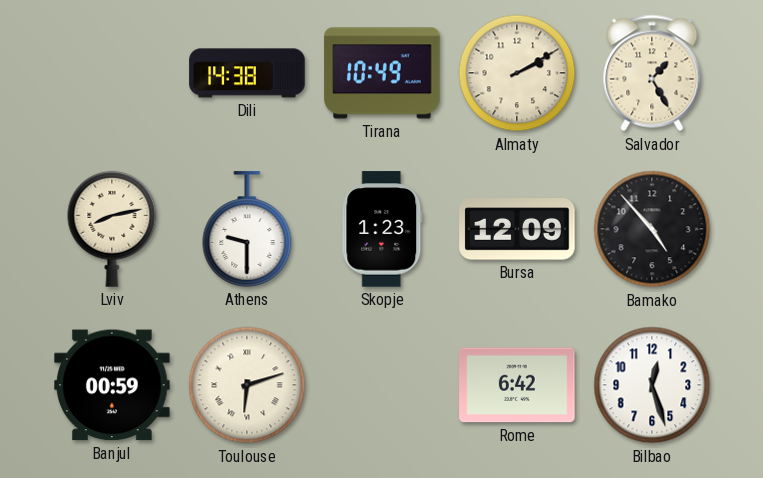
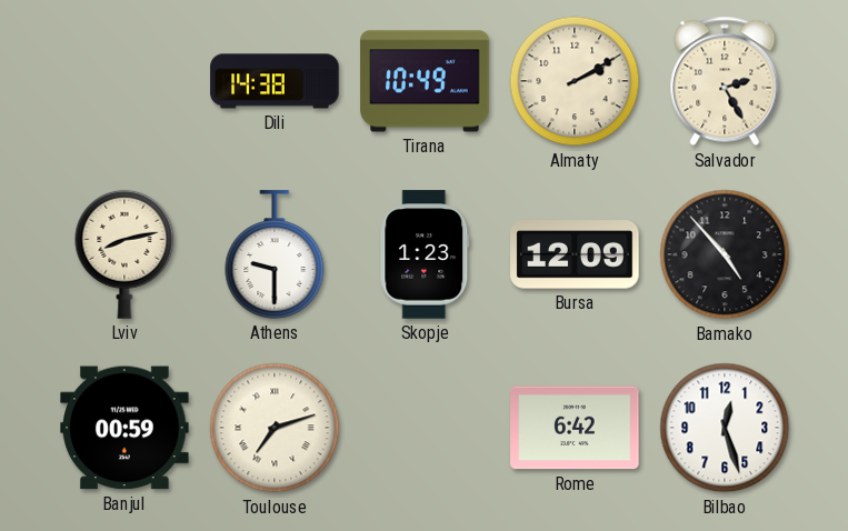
Salvador: 1:25 -> 2:25
Toulouse: 6:12 -> 7:12
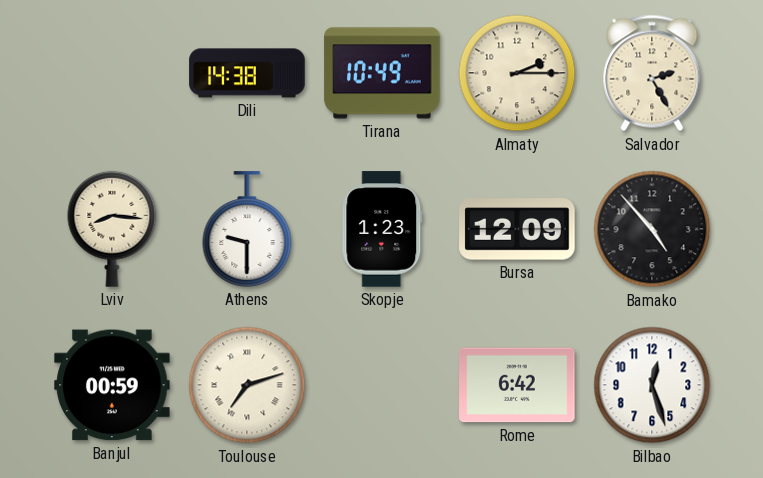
Almaty: 2:10 -> 2:15
Lviv: 8:13 -> 8:16
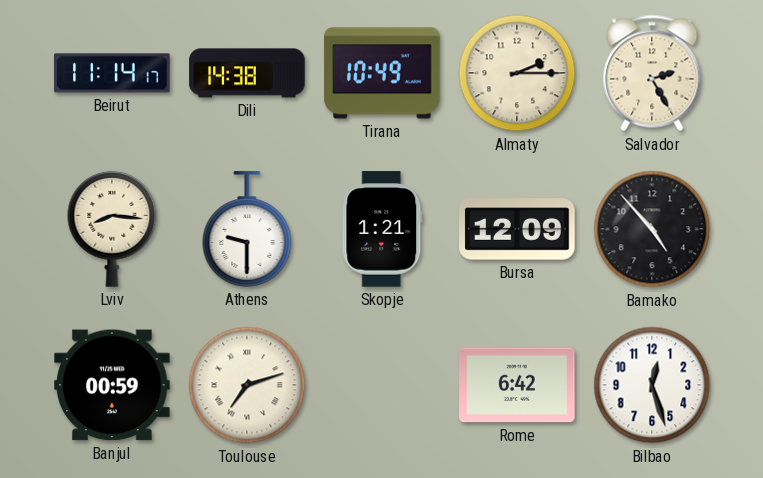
Beirut: none -> 11:14
Skopje: 1:23 -> 1:21
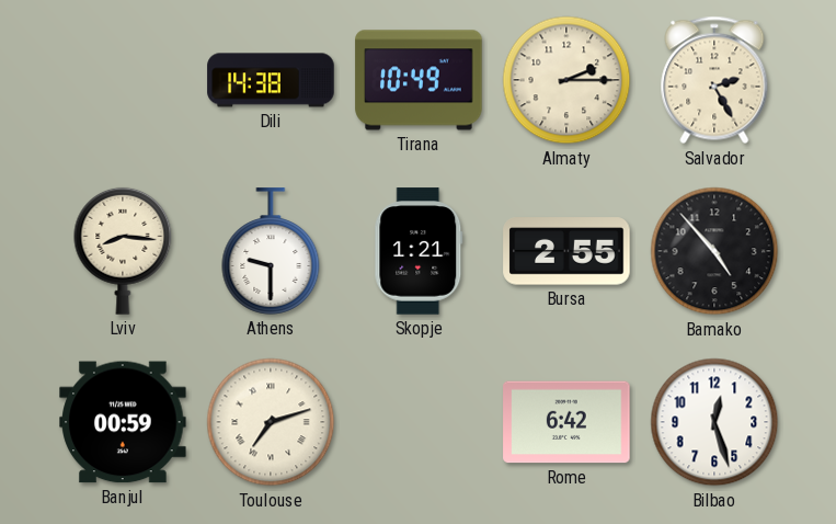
Beirut: 11:14 -> none
Bursa: 12:09 -> 2:55
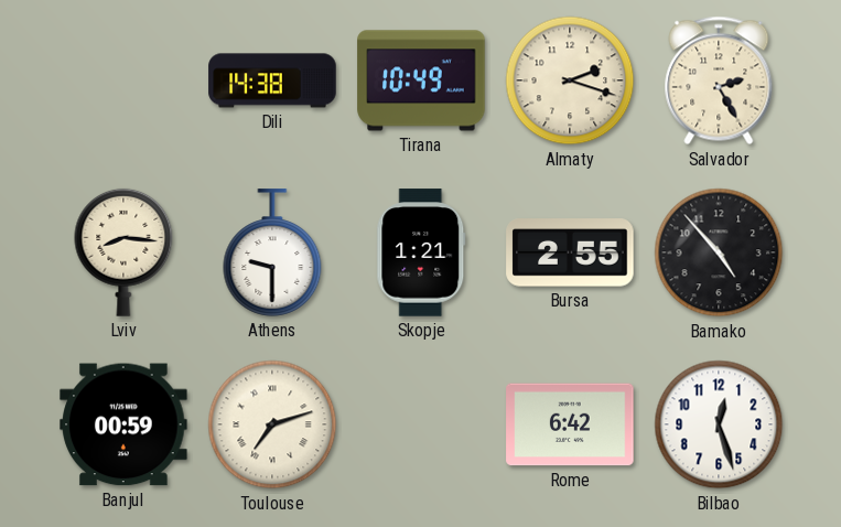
Almaty: 2:15 -> 2:18
